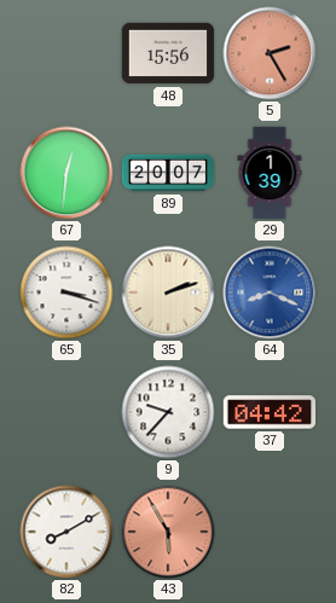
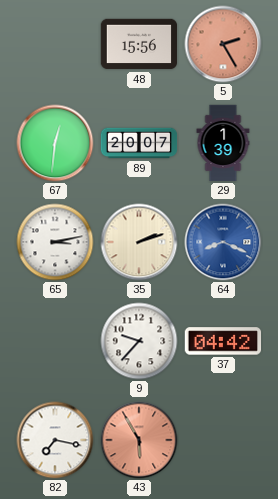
65: 3:18 -> 3:13
82: 8:10 -> 7:17
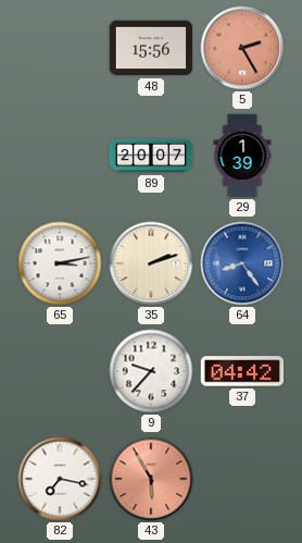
67: 12:31 -> none
64: 8:19 -> 8:24
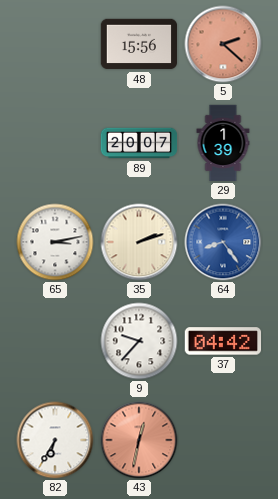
5: 2:25 -> 2:22
82: 7:17 -> 6:35
43: 5:55 -> 12:32
